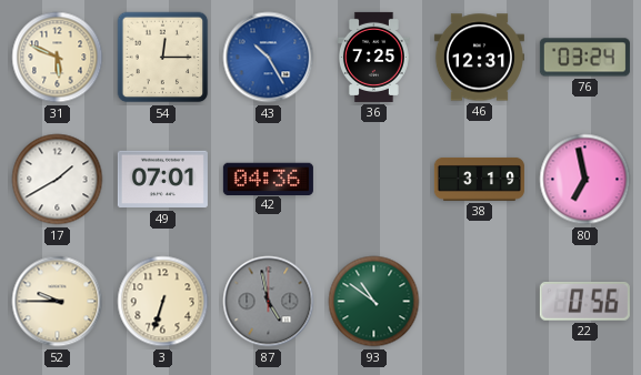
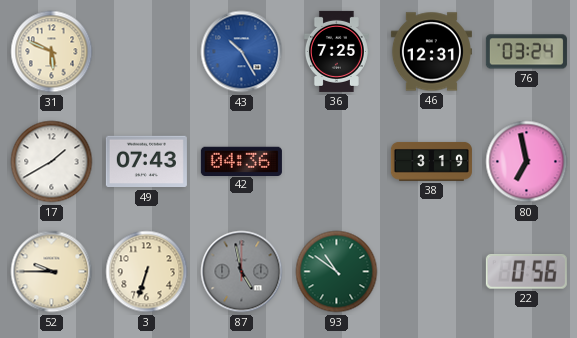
54: 12:15 -> none
49: 07:01 -> 07:43
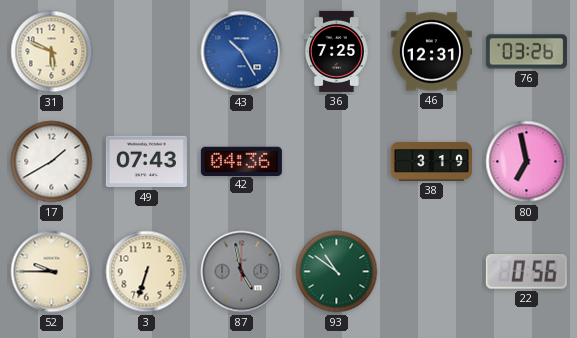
76: 03:24 -> 03:26
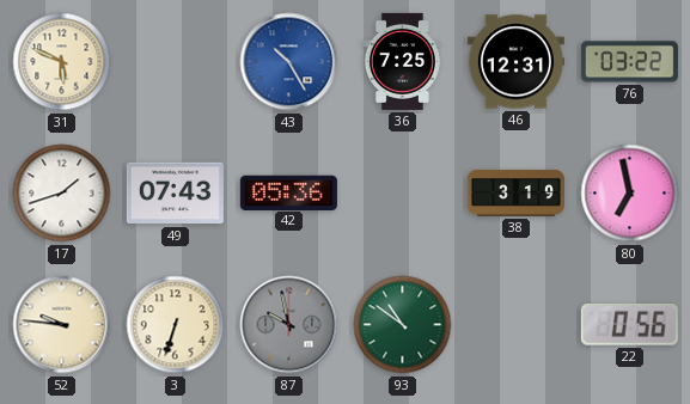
76: 03:26 -> 03:22
17: 1:40 -> 1:42
42: 04:36 -> 05:36
52: 9:45 -> 9:46
87: 4:58 -> 9:58
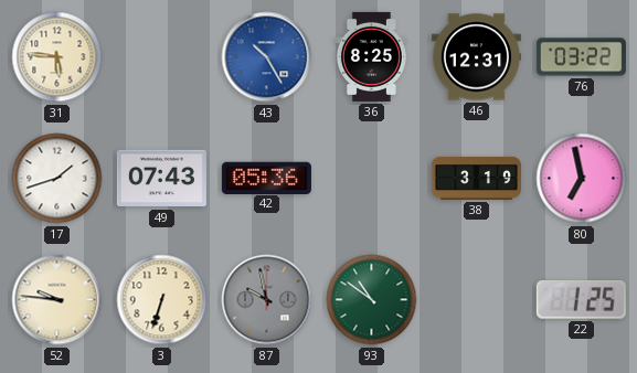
31: 5:49 -> 5:46
36: 7:25 -> 8:25
22: 0:56 -> 1:25
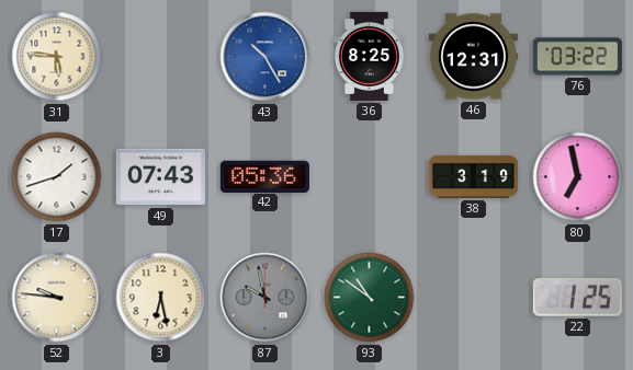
3: 6:33 -> 6:28
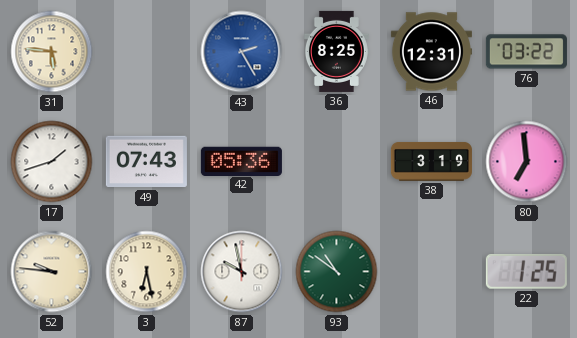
43: 10:25 -> 2:25
80: 6:58 -> 6:59
87 dial: grey -> white
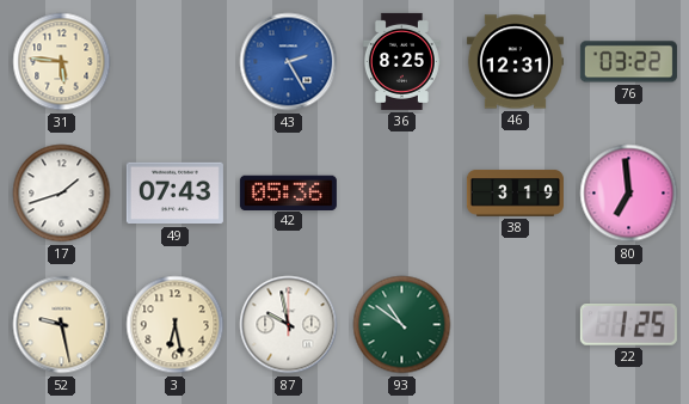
52: 9:46 -> 9:28
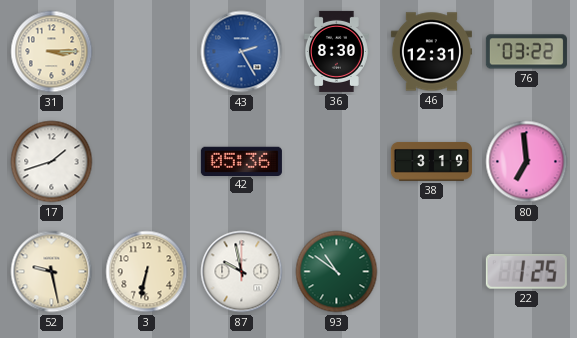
31: 5:46 -> 3:15
36: 8:25 -> 8:30
49: 07:43 -> none
3: 6:28 -> 6:32
